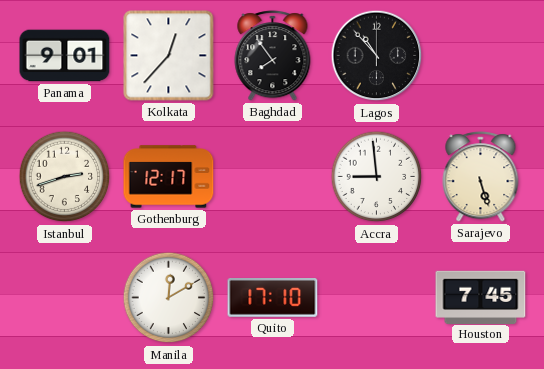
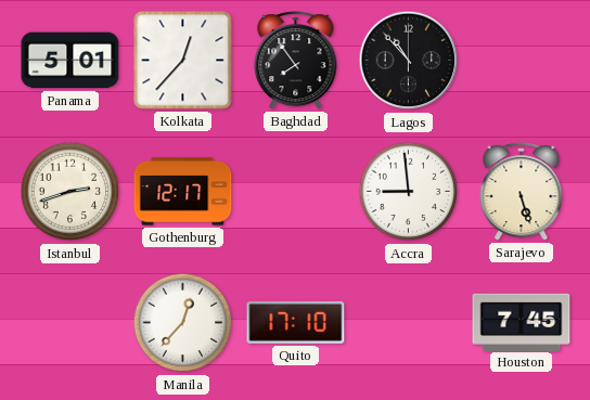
Panama: 9:01 -> 5:01
Manila: 12:10 -> 12:37
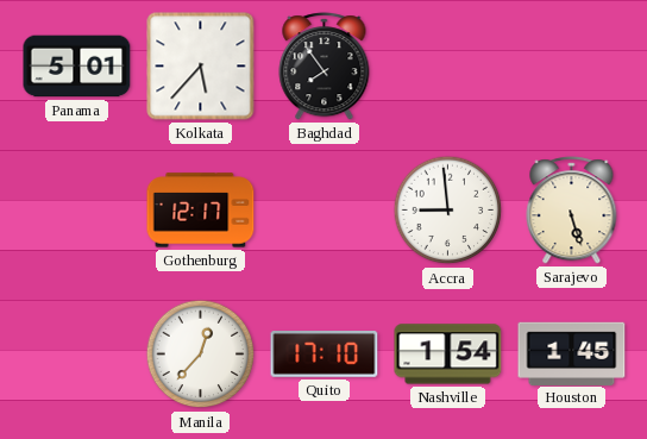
Kolkata: 12:37 -> 5:37
Lagos: 10:53 -> none
Istanbul: 2:42 -> none
Nashville: none -> 1:54
Houston: 7:45 -> 1:45
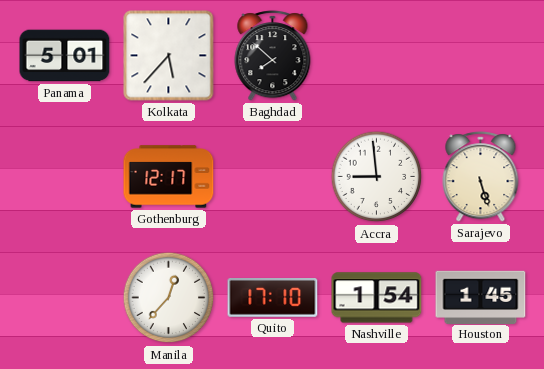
Baghdad: 7:54 -> 7:52
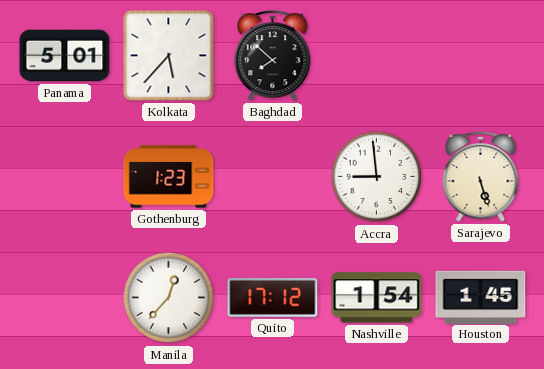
Gothenburg: 12:17 -> 1:23
Quito: 17:10 -> 17:12
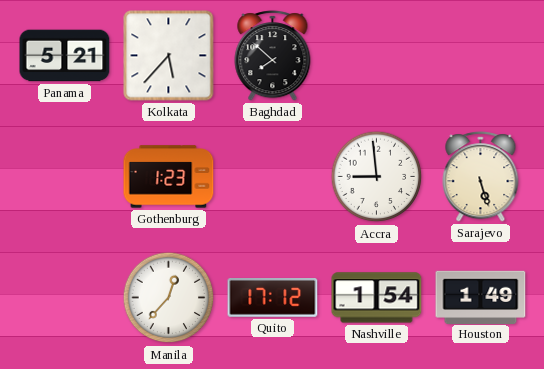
Panama: 5:01 -> 5:21
Houston: 1:45 -> 1:49
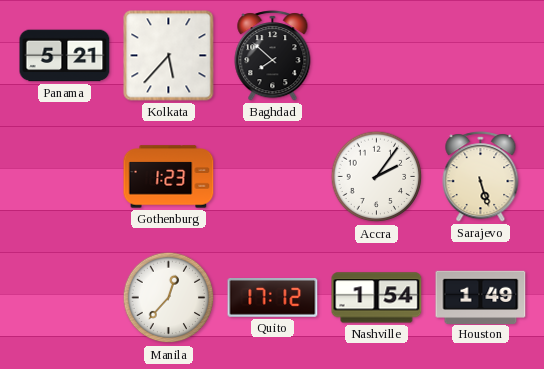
Accra: 8:59 -> 2:06
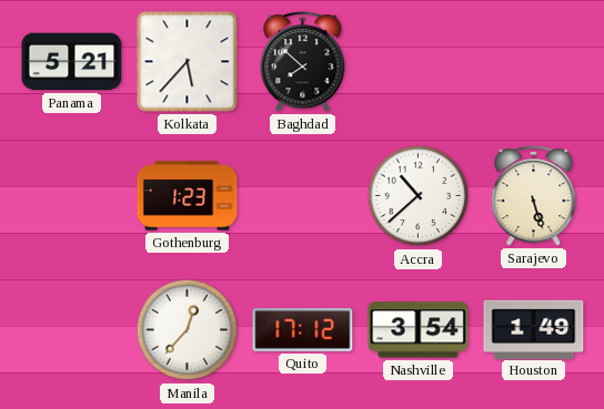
Accra: 2:06 -> 10:38
Nashville: 1:54 -> 3:54
